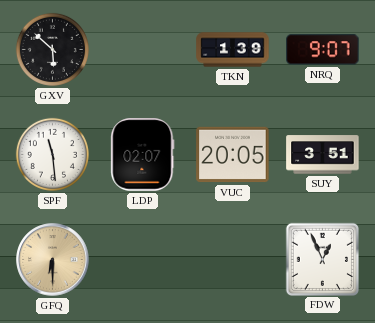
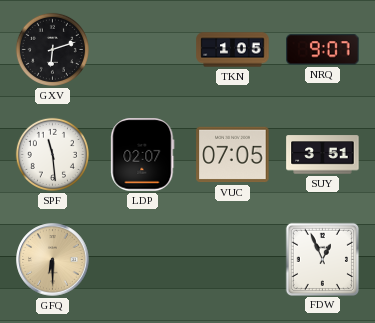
GXV: 5:52 -> 6:12
TKN: 1:39 -> 1:05
VUC: 20:05 -> 07:05
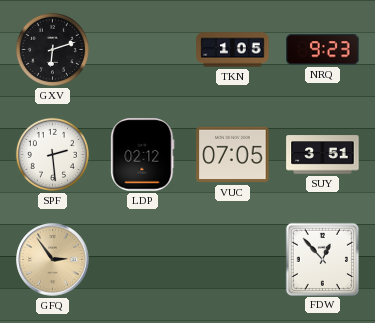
NRQ: 9:07 -> 9:23
SPF: 11:29 -> 2:29
LDP: 02:07 -> 02:12
GFQ: 6:30 -> 2:54
FDW: 12:56 -> 12:53
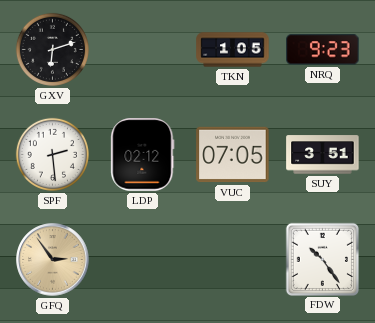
FDW: 12:53 -> 10:24
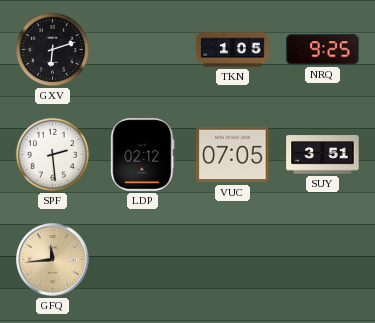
NRQ: 9:23 -> 9:25
GFQ: 2:54 -> 11:44
FDW: 10:24 -> none
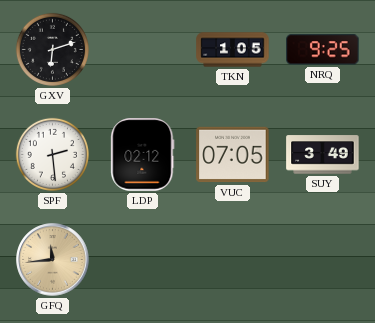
SUY: 3:51 -> 3:49
